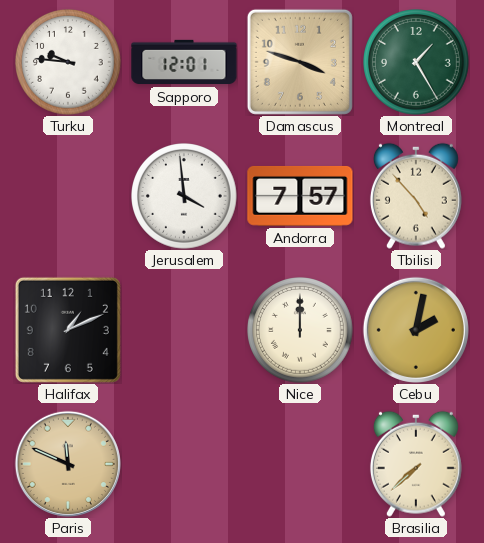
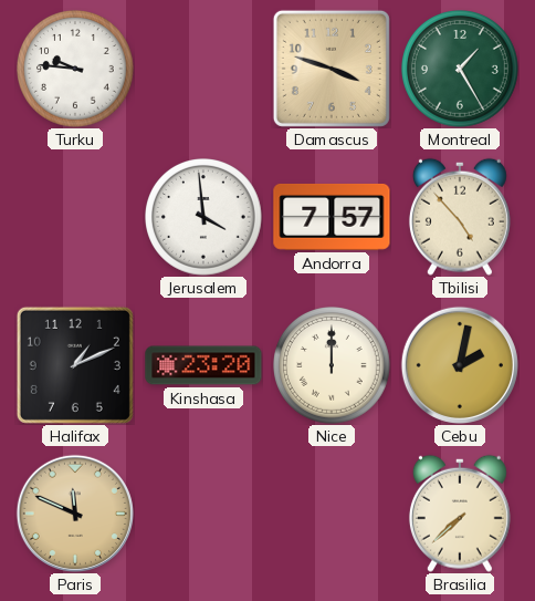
Sapporo: 12:01 -> none
Kinshasa: none -> 23:20
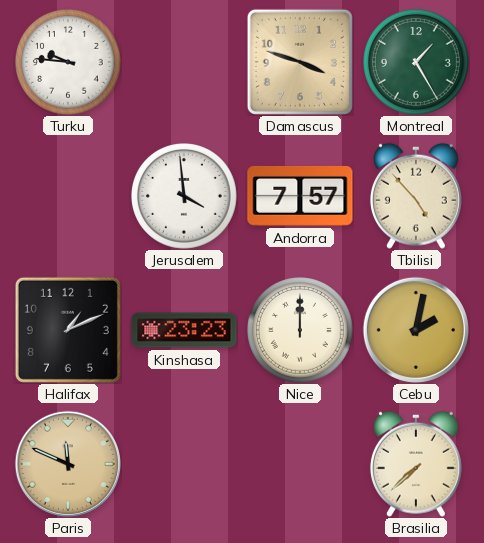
Kinshasa: 23:20 -> 23:23
